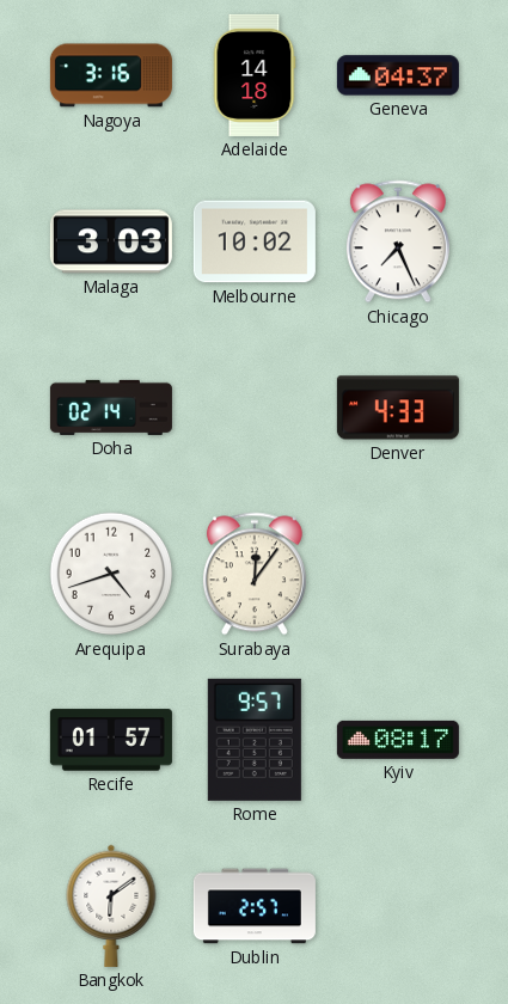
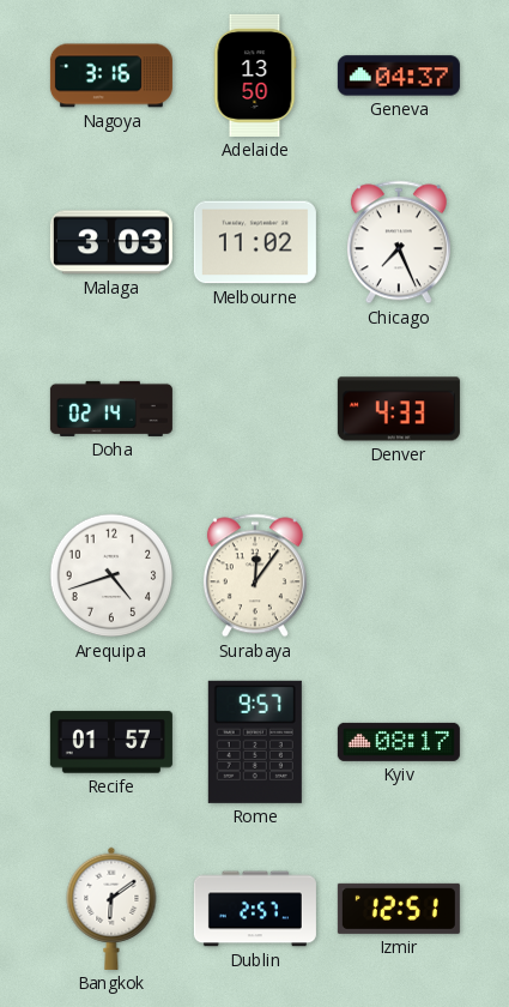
Adelaide: 14:18 -> 13:50
Melbourne: 10:02 -> 11:02
Izmir: none -> 12:51
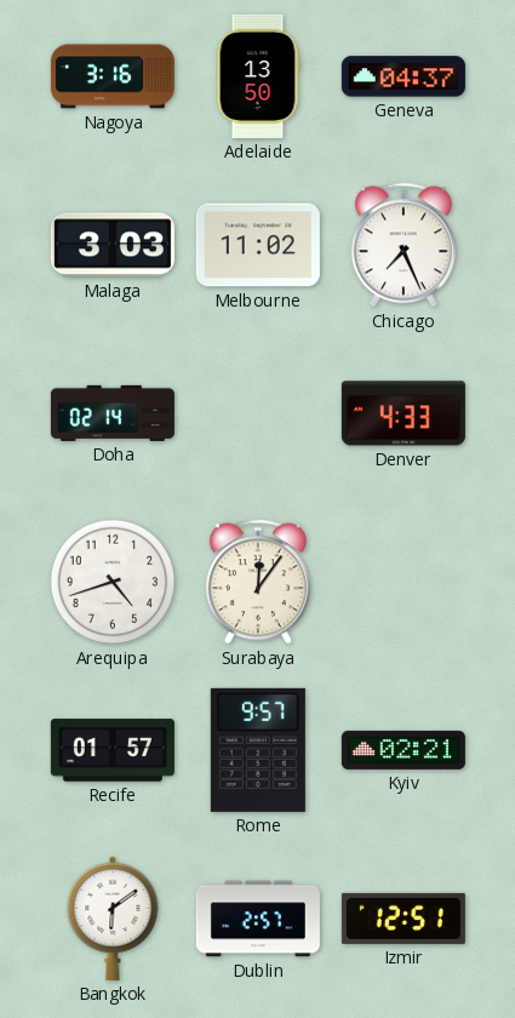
Kyiv: 08:17 -> 02:21
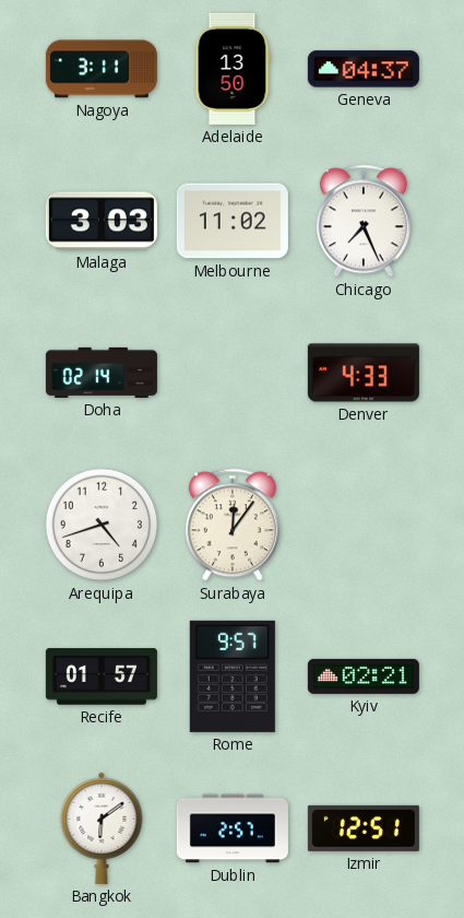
Nagoya: 3:16 -> 3:11
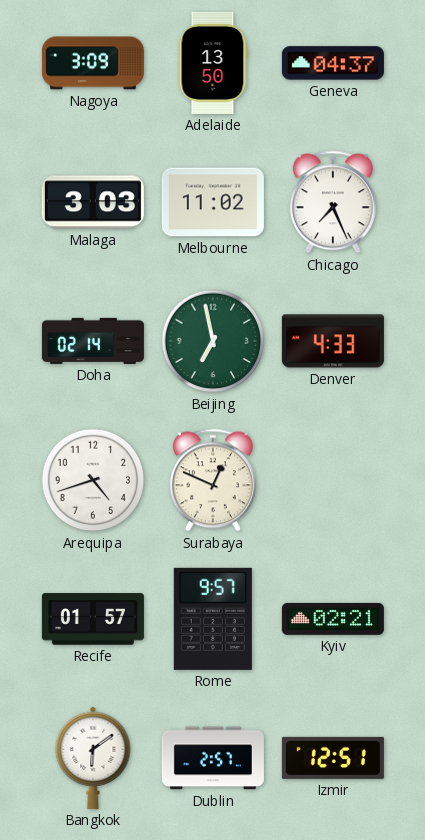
Nagoya: 3:11 -> 3:09
Beijing: none -> 6:58
Surabaya: 12:06 -> 12:49
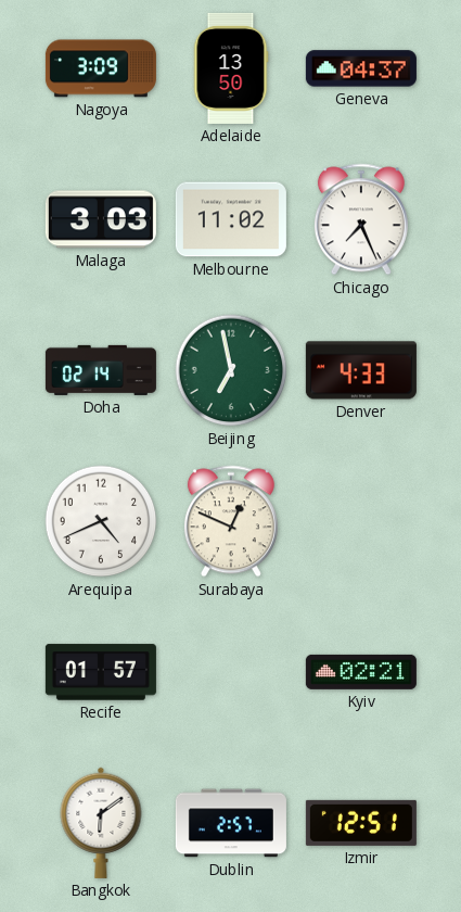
Arequipa: 4:42 -> 4:41
Rome: 9:57 -> none
